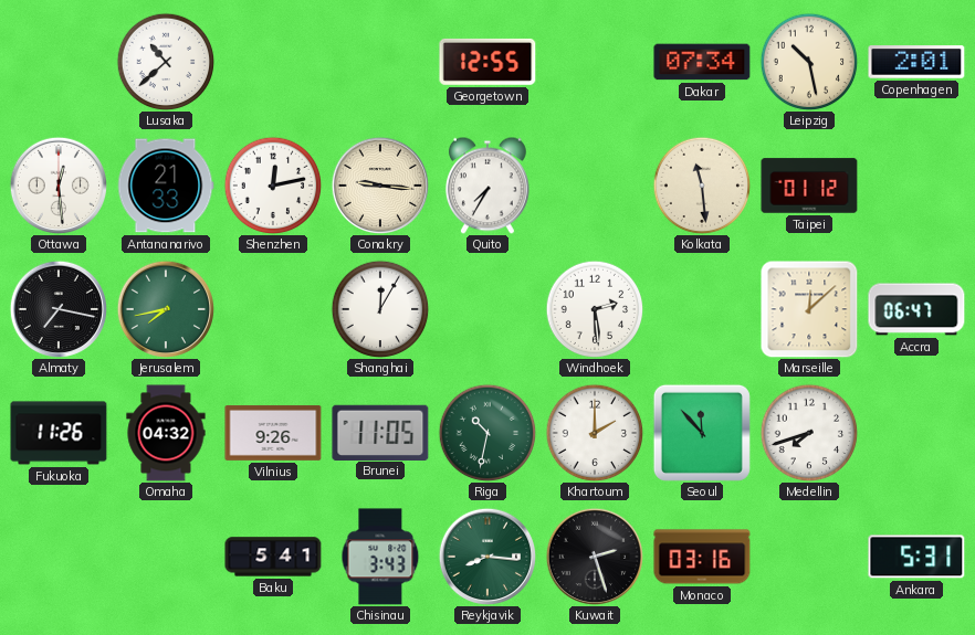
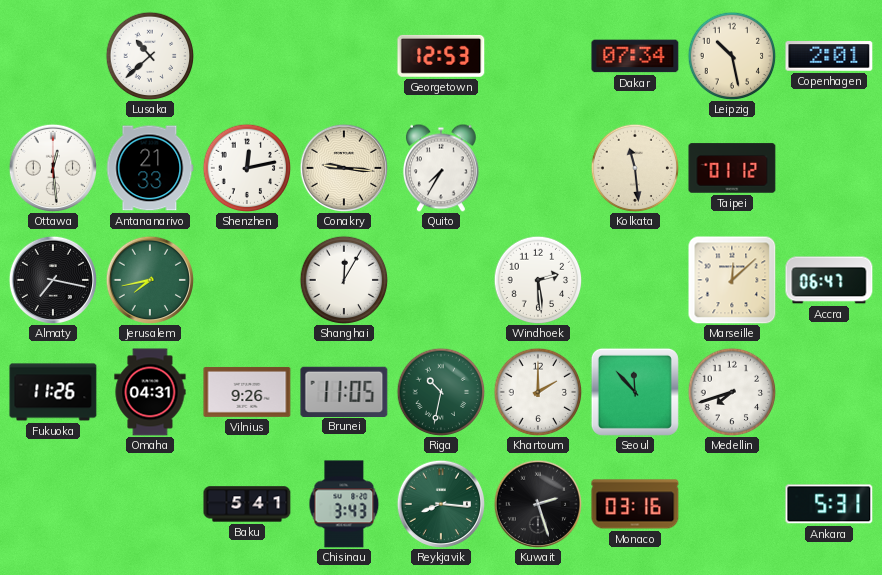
Georgetown: 12:55 -> 12:53
Omaha: 04:32 -> 04:31
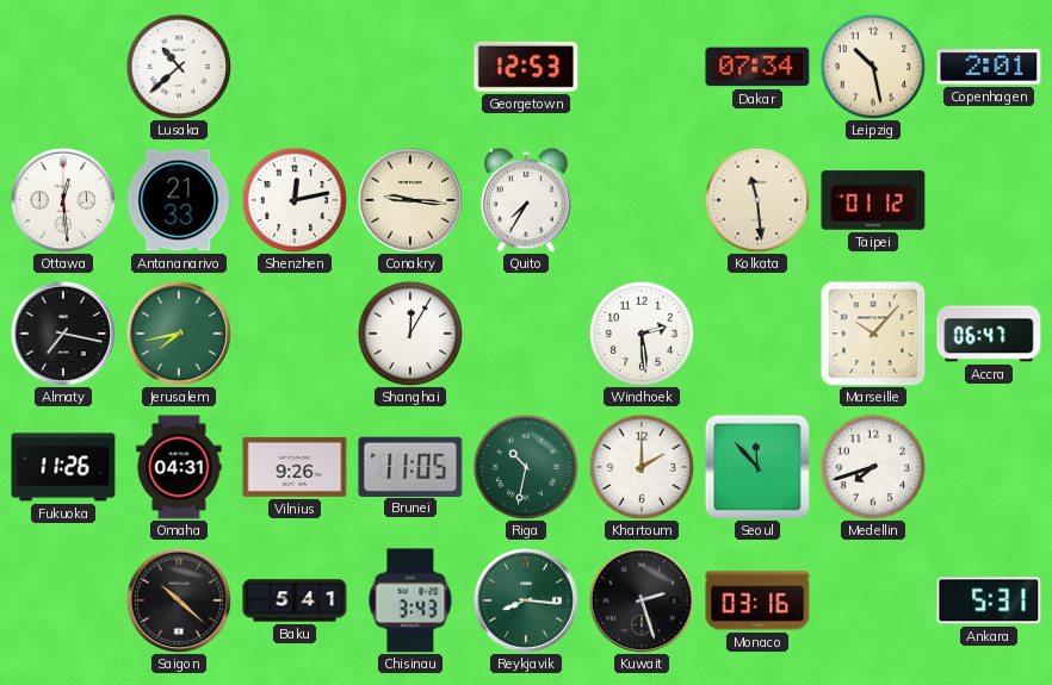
Marseille: 12:08 -> 10:07
Saigon: none -> 10:22
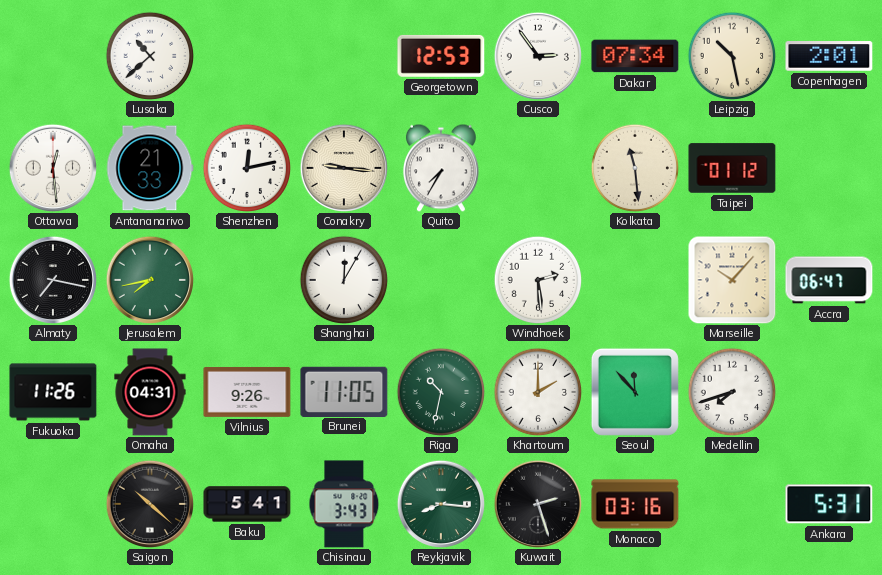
Cusco: none -> 2:54
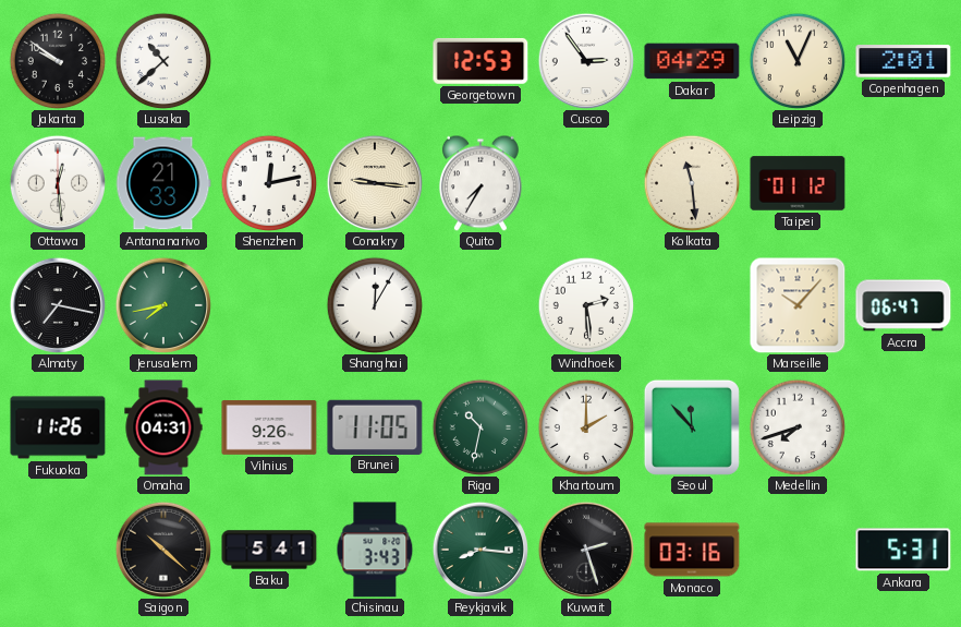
Jakarta: none -> 9:51
Dakar: 07:34 -> 04:29
Leipzig: 10:28 -> 11:04
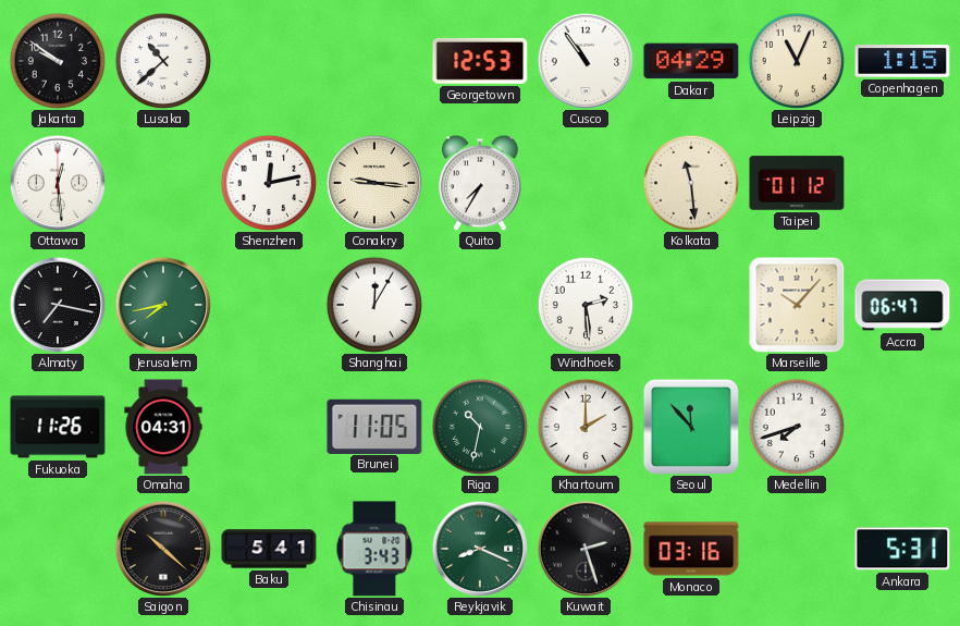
Cusco: 2:54 -> 10:54
Copenhagen: 2:01 -> 1:15
Antananarivo: 21:33 -> none
Vilnius: 9:26 -> none
Reykjavik: 8:16 -> 8:19
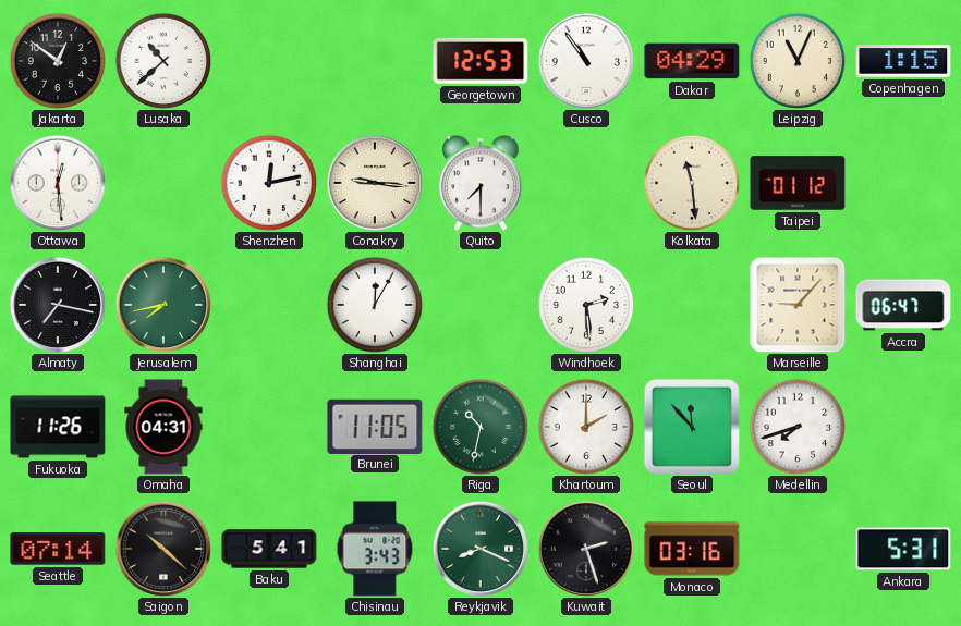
Jakarta: 9:51 -> 12:51
Quito: 7:35 -> 7:30
Marseille: 10:07 -> 9:07
Seattle: none -> 07:14
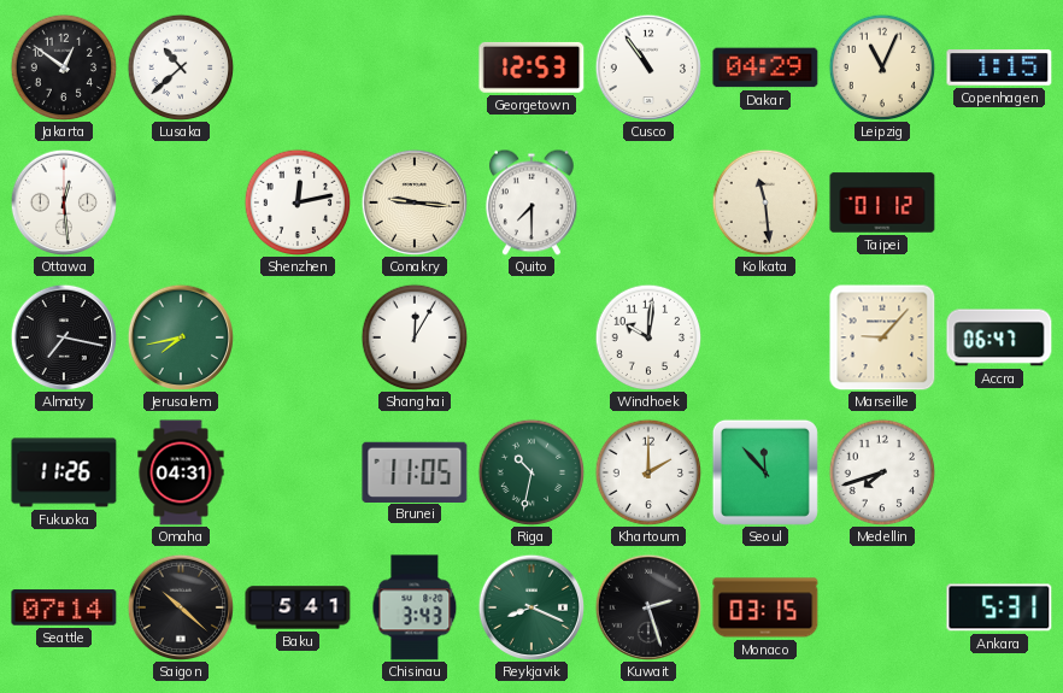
Windhoek: 2:29 -> 10:01
Monaco: 03:16 -> 03:15
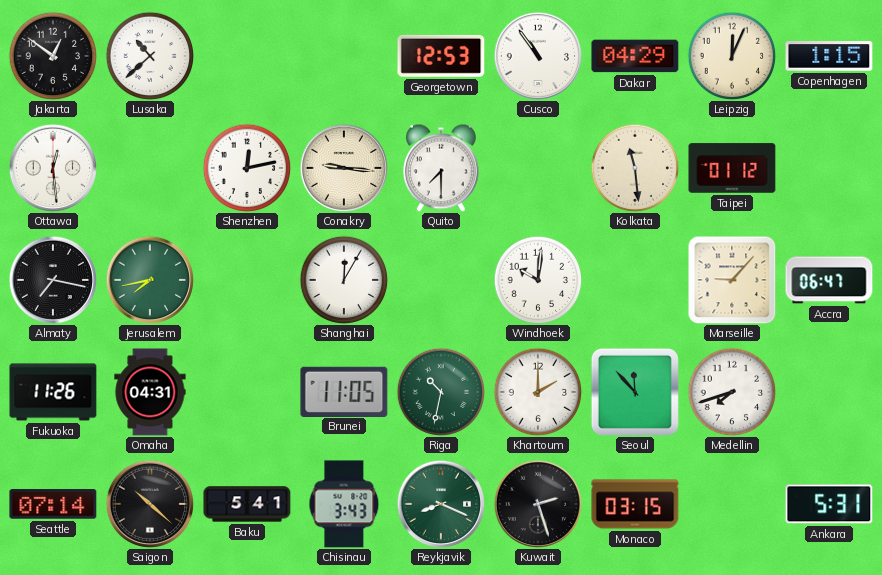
Leipzig: 11:04 -> 12:04
